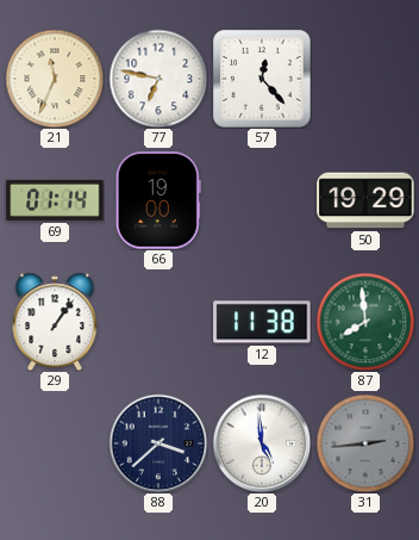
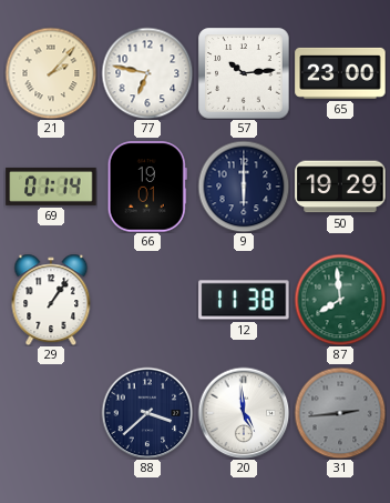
21: 11:34 -> 2:07
57: 12:23 -> 10:14
65: none -> 23:00
66: 19:00 -> 19:01
9: none -> 6:00
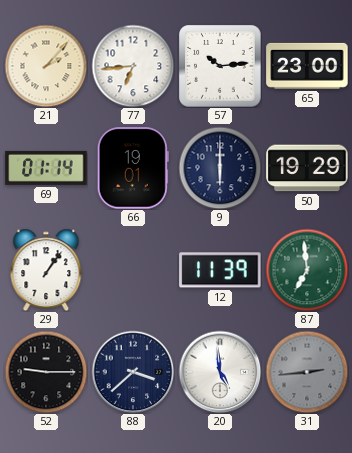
77: 6:47 -> 6:44
12: 11:38 -> 11:39
87: 7:59 -> 6:59
52: none -> 9:15
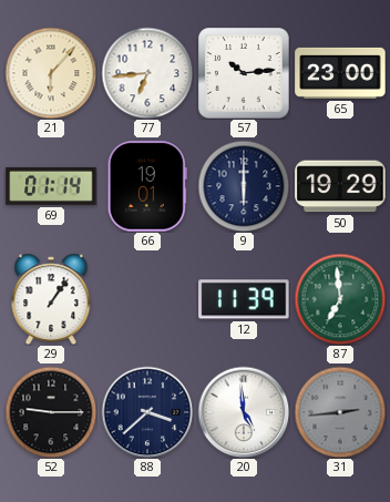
21: 2:07 -> 6:07
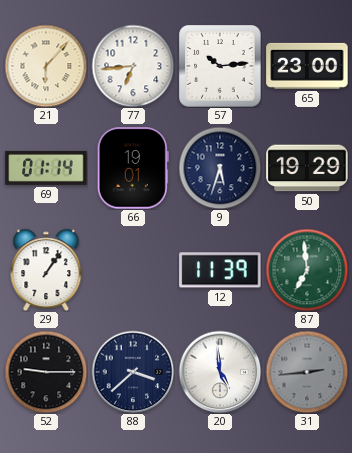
9: 6:00 -> 5:33
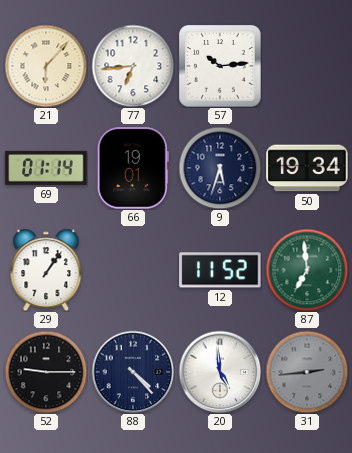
65: 23:00 -> none
50: 19:29 -> 19:34
12: 11:39 -> 11:52
88: 3:38 -> 4:23
